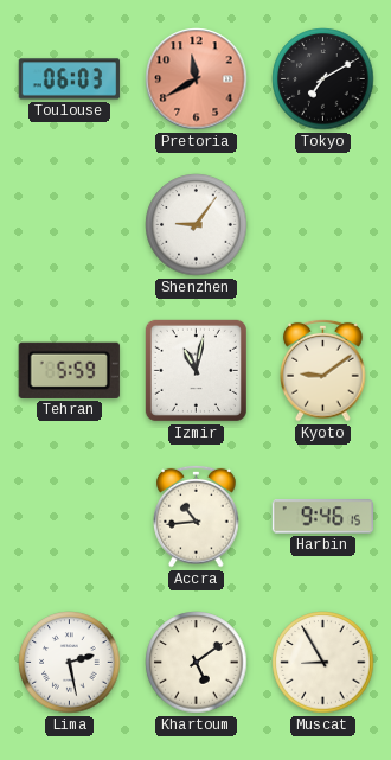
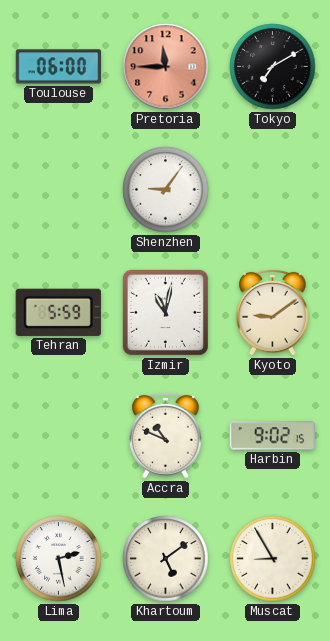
Toulouse: 06:03 -> 06:00
Pretoria: 11:40 -> 11:45
Accra: 10:44 -> 10:49
Harbin: 9:46 -> 9:02
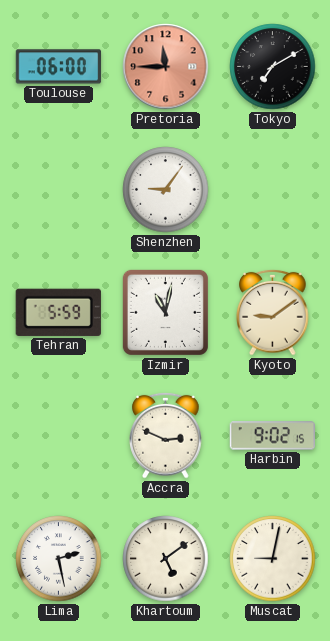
Accra: 10:49 -> 2:49
Muscat: 8:55 -> 9:02
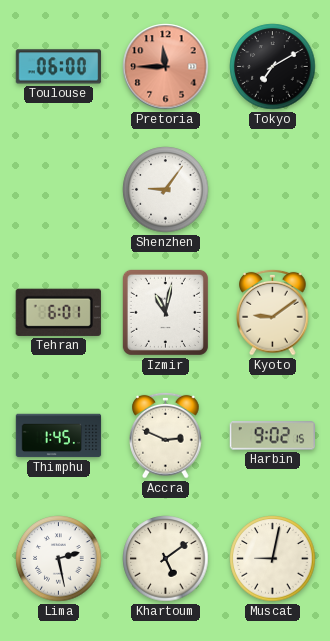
Tehran: 5:59 -> 6:01
Thimphu: none -> 1:45
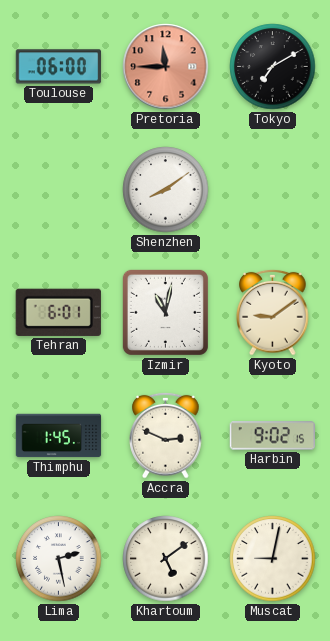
Shenzhen: 9:06 -> 8:09
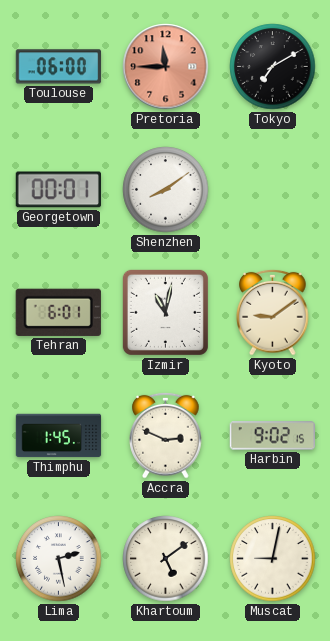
Georgetown: none -> 00:01
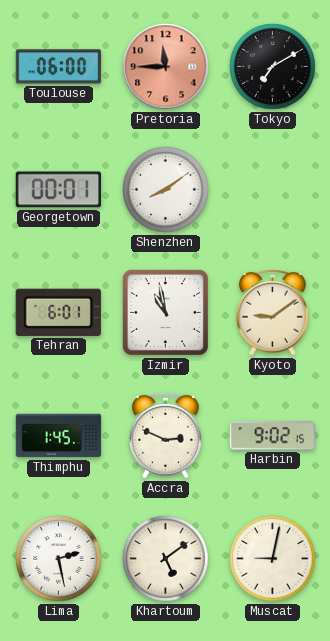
Izmir: 11:02 -> 10:58
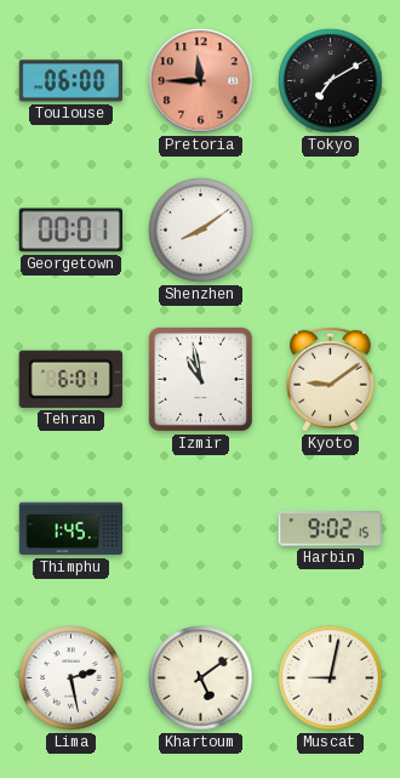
Accra: 2:49 -> none
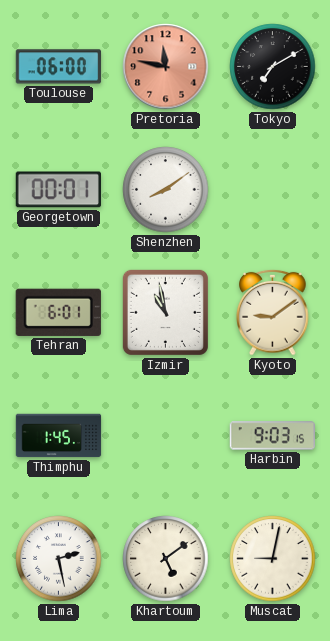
Pretoria: 11:45 -> 11:47
Harbin: 9:02 -> 9:03
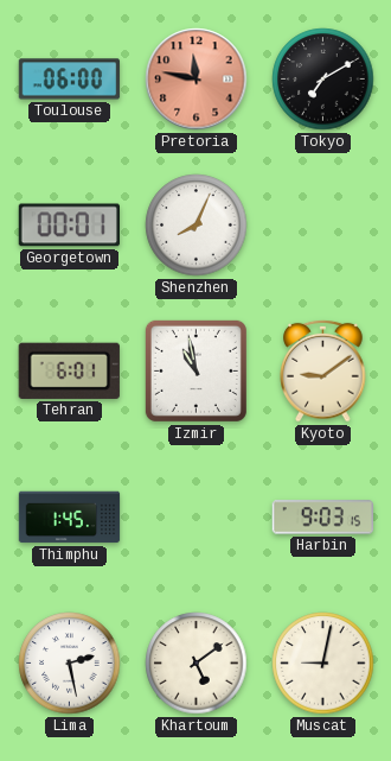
Shenzhen: 8:09 -> 8:04
